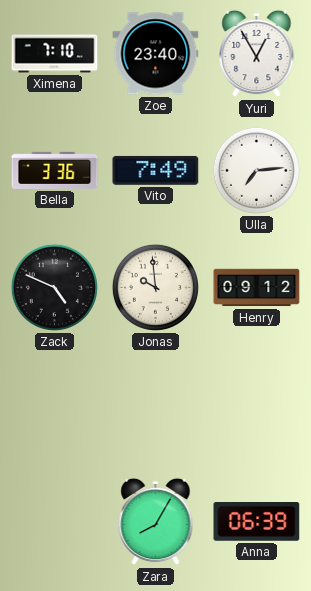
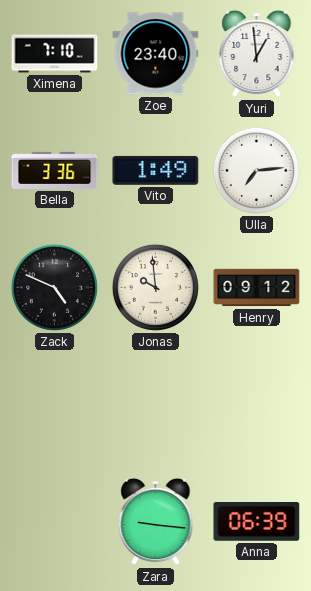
Yuri: 12:55 -> 12:59
Vito: 7:49 -> 1:49
Zara: 8:05 -> 9:16
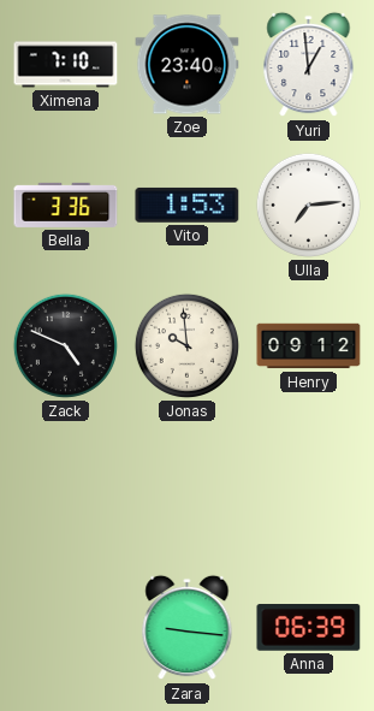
Vito: 1:49 -> 1:53
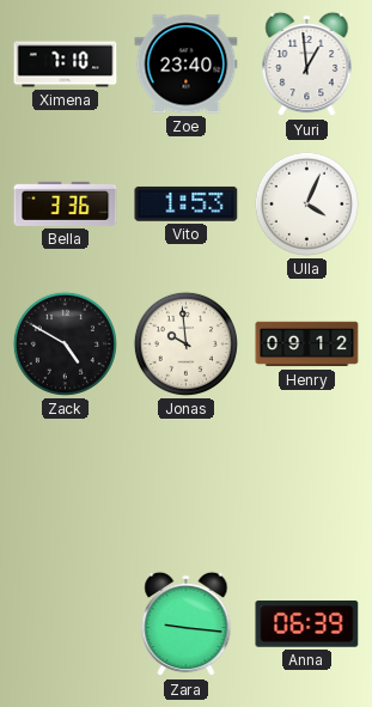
Ulla: 7:14 -> 4:04
Zack: 4:49 -> 4:50
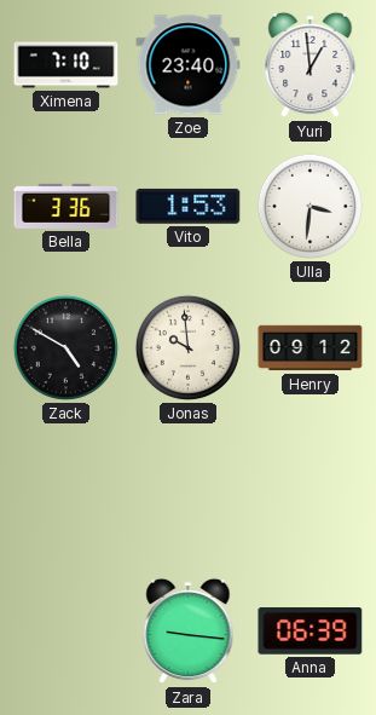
Ulla: 4:04 -> 3:31
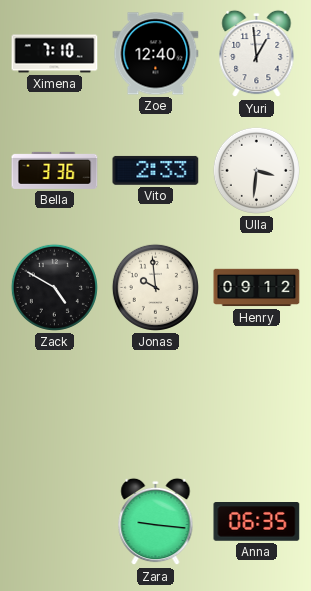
Zoe: 23:40 -> 12:40
Vito: 1:53 -> 2:33
Anna: 06:39 -> 06:35
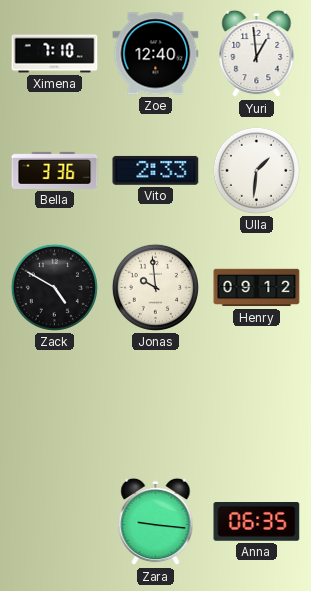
Ulla: 3:31 -> 1:31
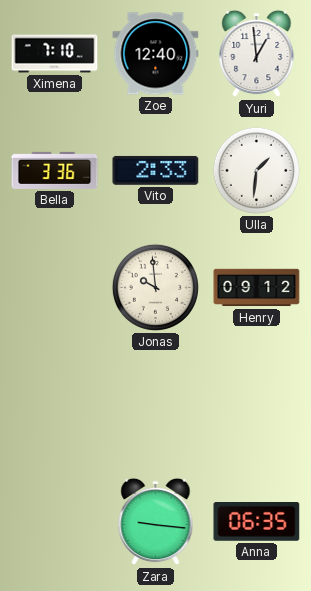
Zack: 4:50 -> none
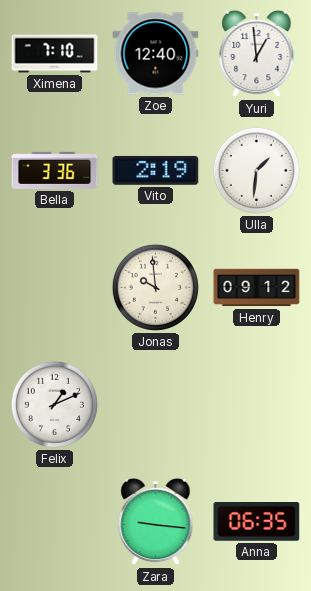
Vito: 2:33 -> 2:19
Felix: none -> 1:11
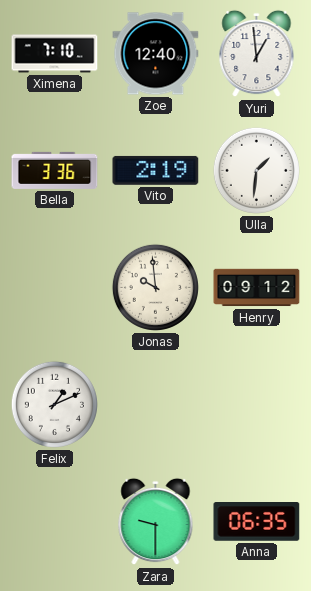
Zara: 9:16 -> 9:30
